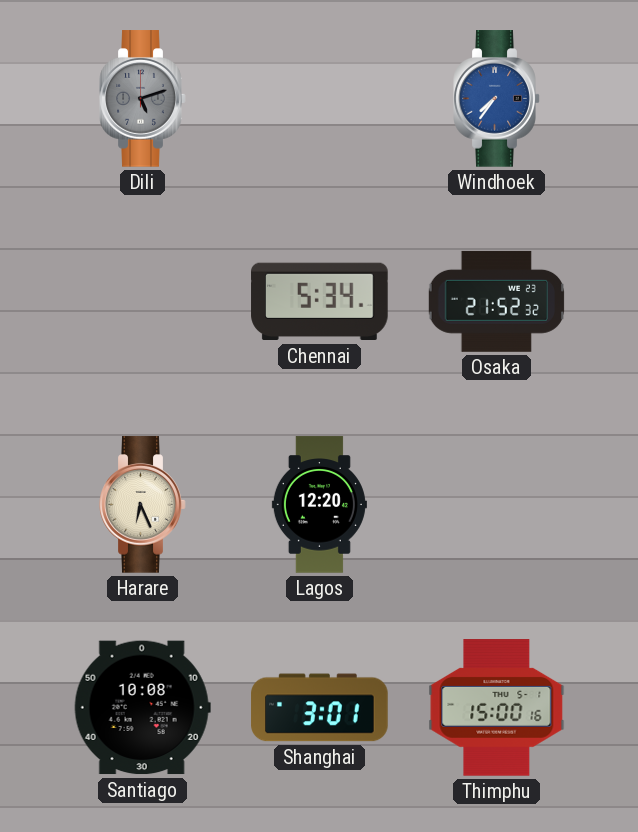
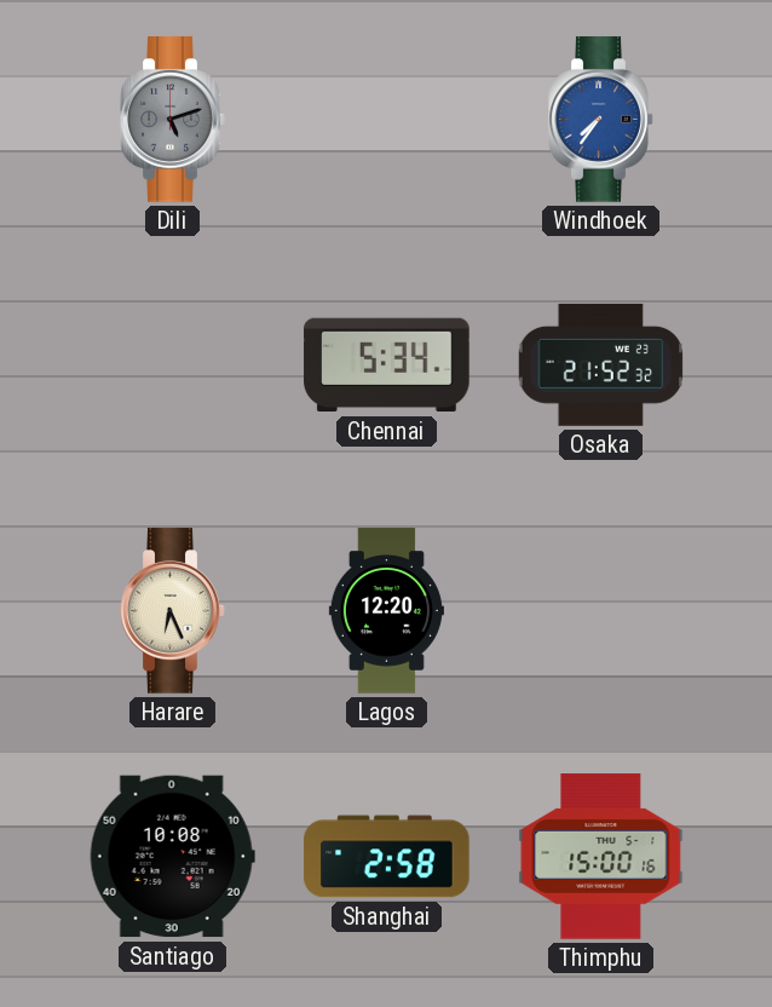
Shanghai: 3:01 -> 2:58
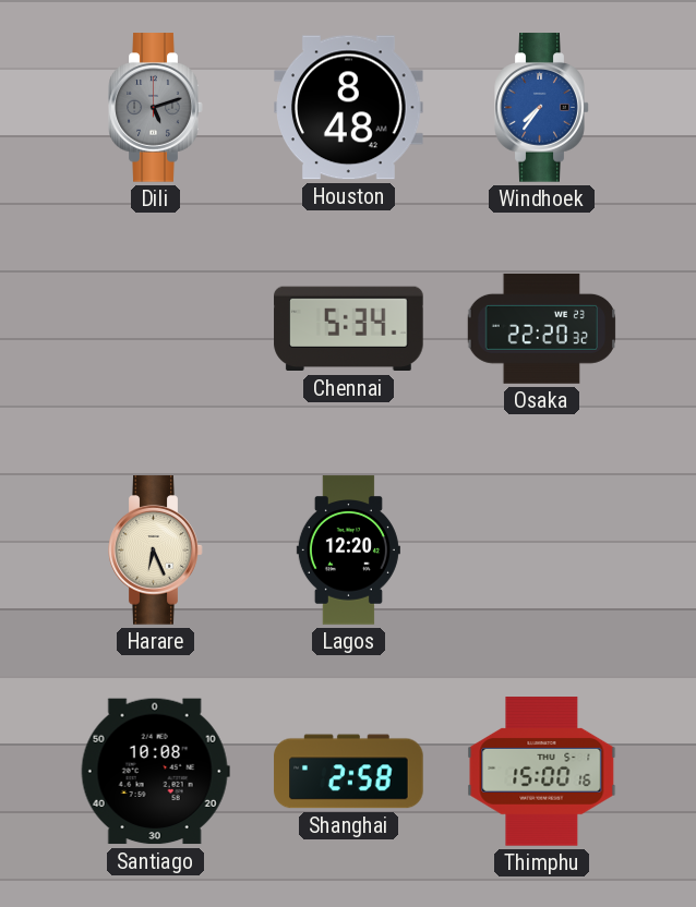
Houston: none -> 8:48
Osaka: 21:52 -> 22:20
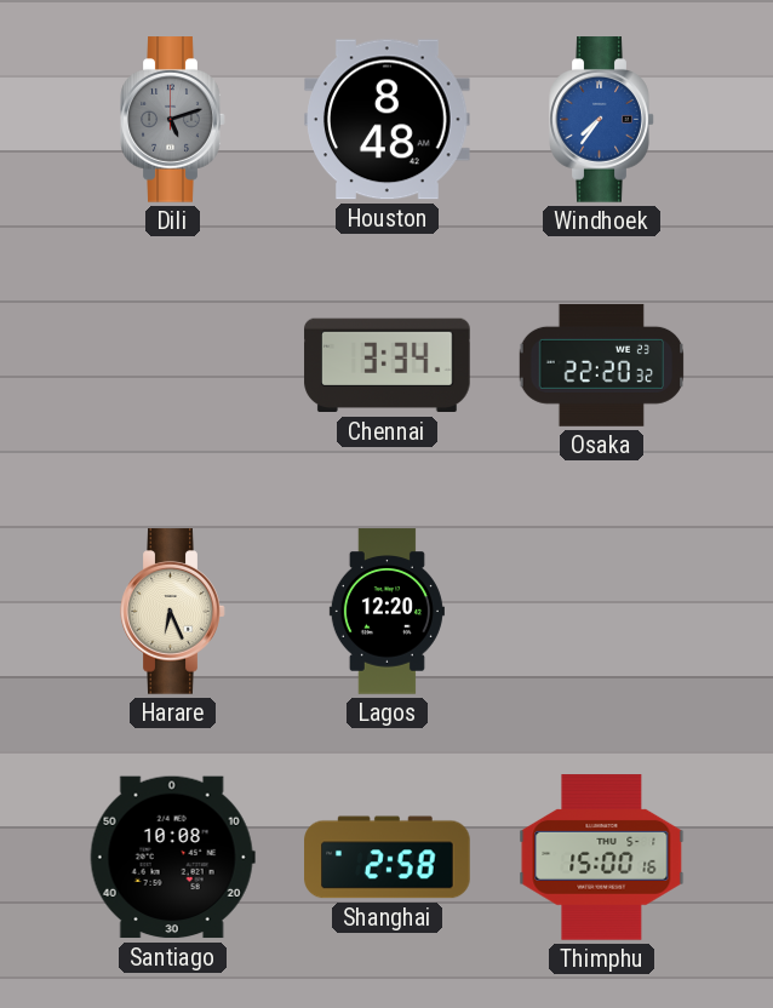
Chennai: 5:34 -> 3:34
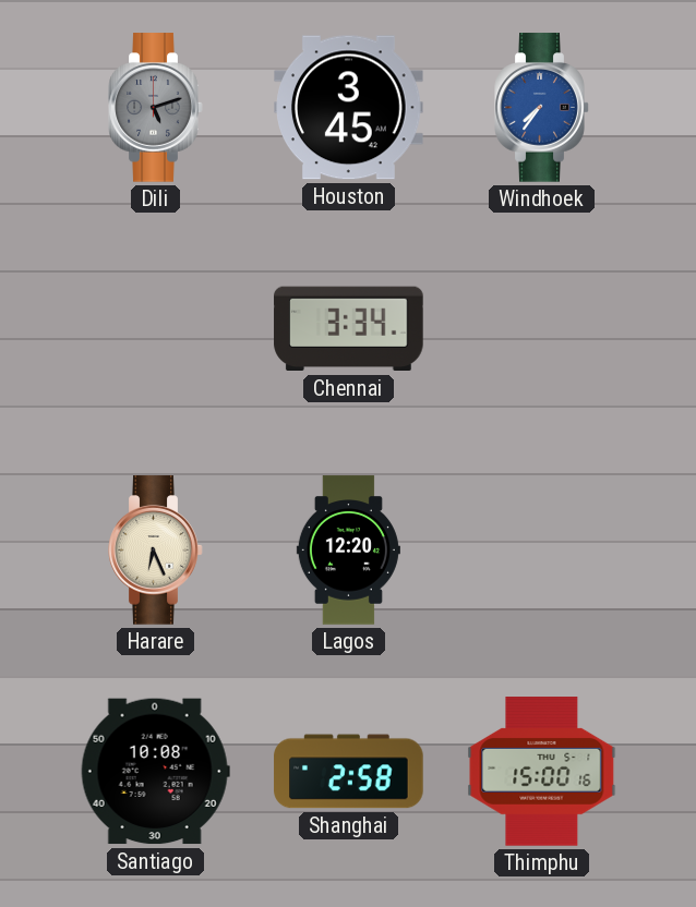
Houston: 8:48 -> 3:45
Osaka: 22:20 -> none
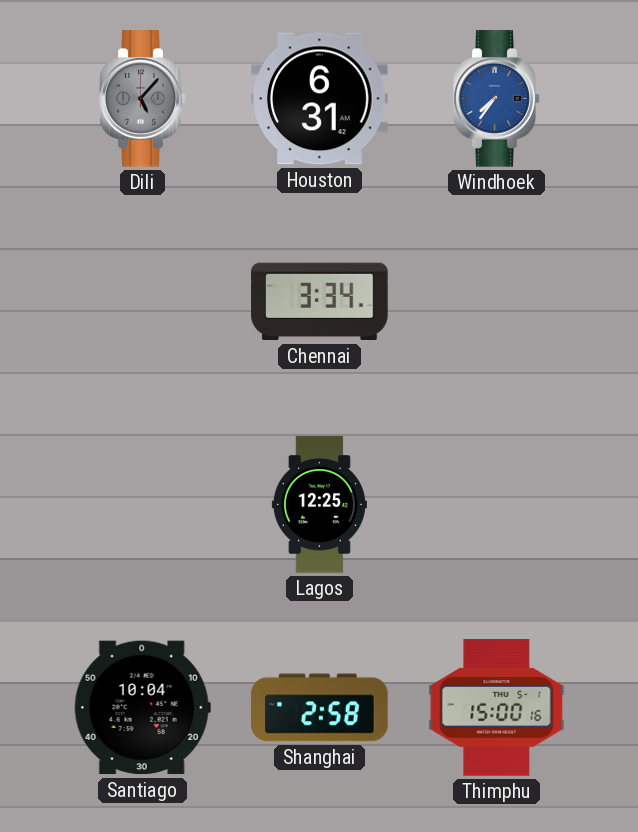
Dili: 5:12 -> 5:07
Houston: 3:45 -> 6:31
Harare: 6:26 -> none
Lagos: 12:20 -> 12:25
Santiago: 10:08 -> 10:04
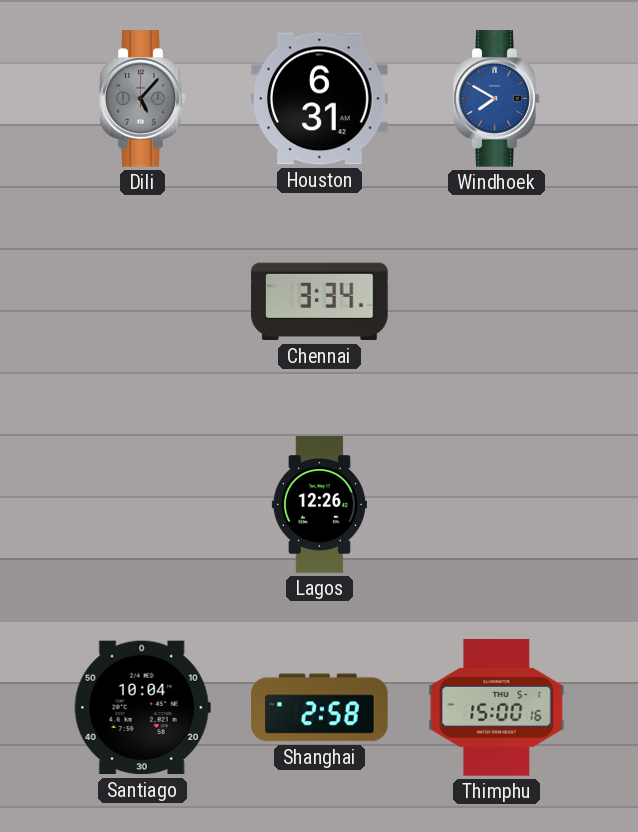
Windhoek: 7:36 -> 7:50
Lagos: 12:25 -> 12:26
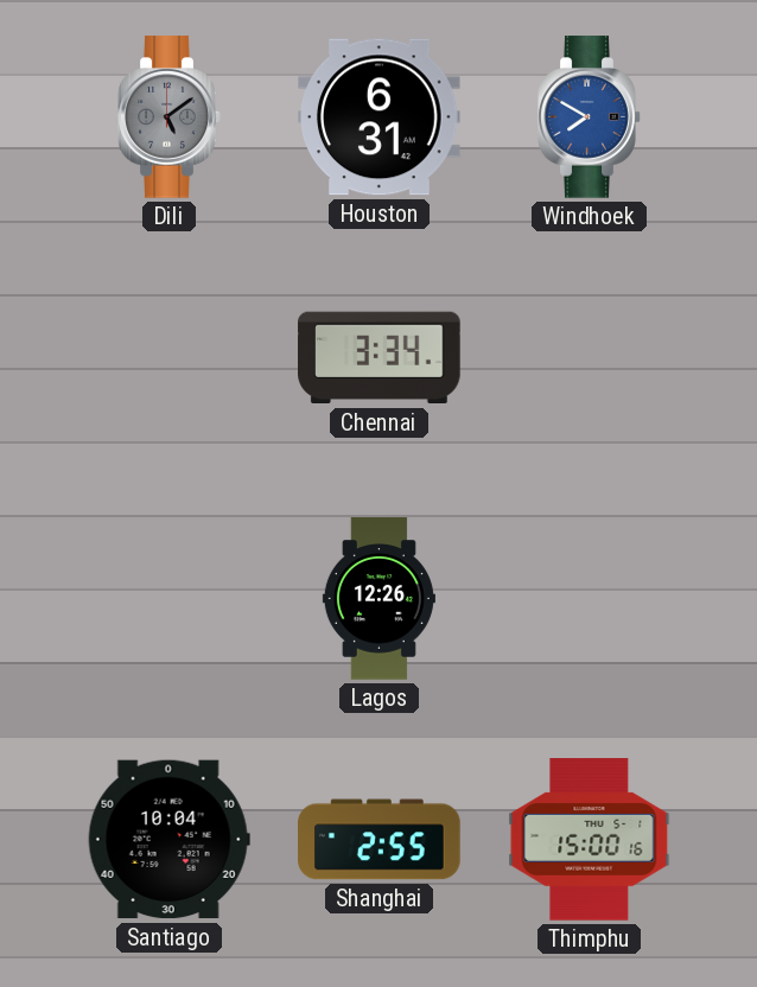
Dili: 5:07 -> 5:09
Shanghai: 2:58 -> 2:55
